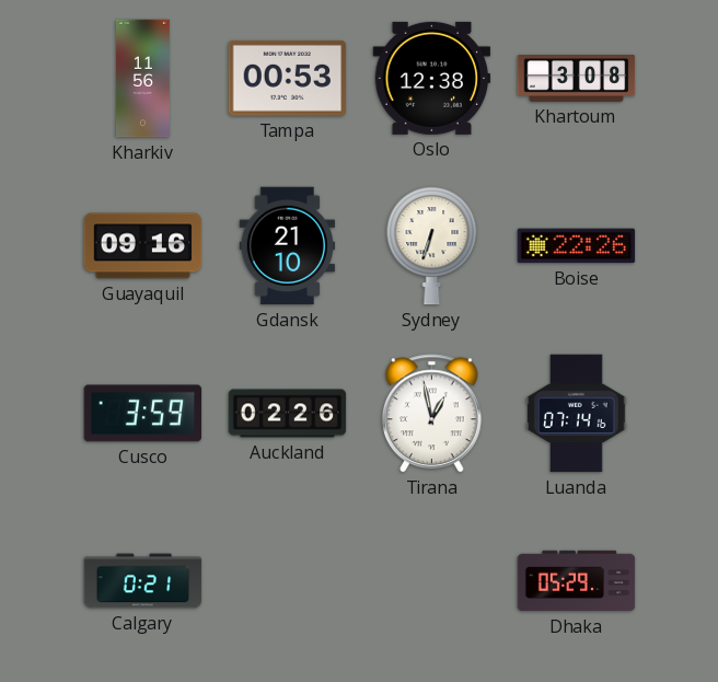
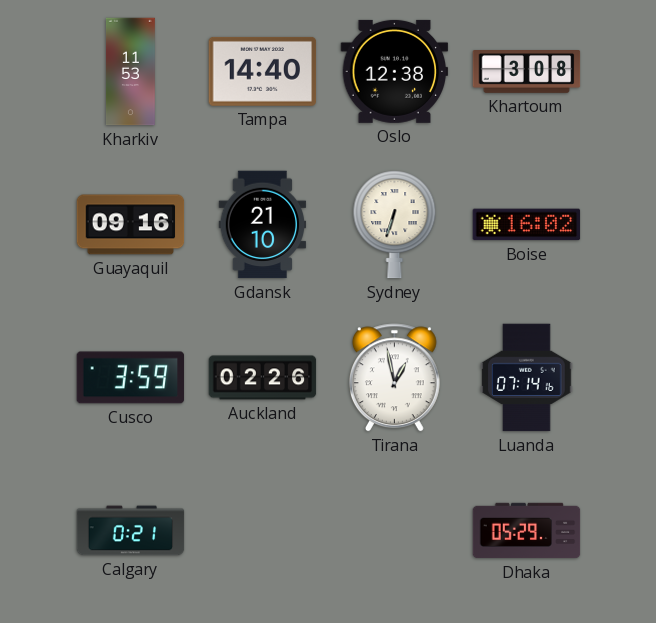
Kharkiv: 11:56 -> 11:53
Tampa: 00:53 -> 14:40
Boise: 22:26 -> 16:02
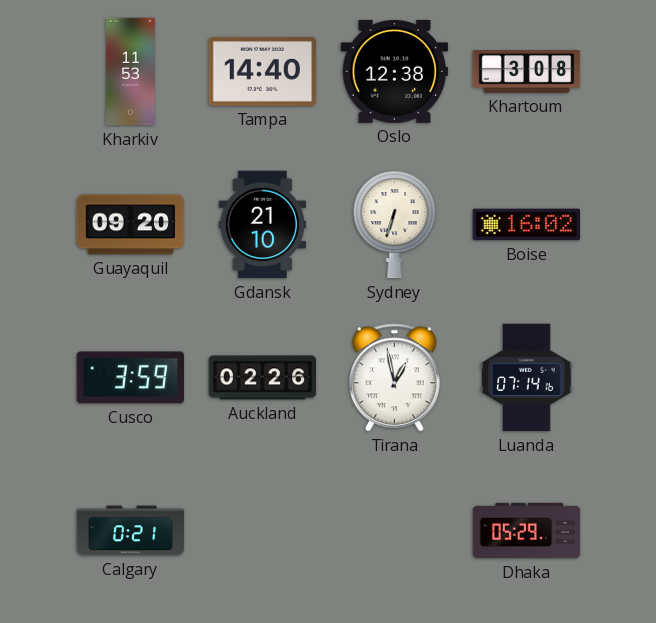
Guayaquil: 09:16 -> 09:20
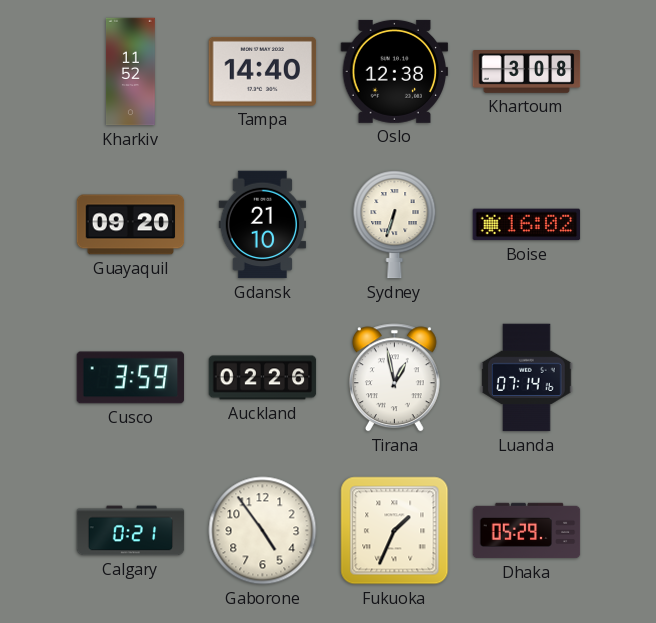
Kharkiv: 11:53 -> 11:52
Gaborone: none -> 4:54
Fukuoka: none -> 1:34
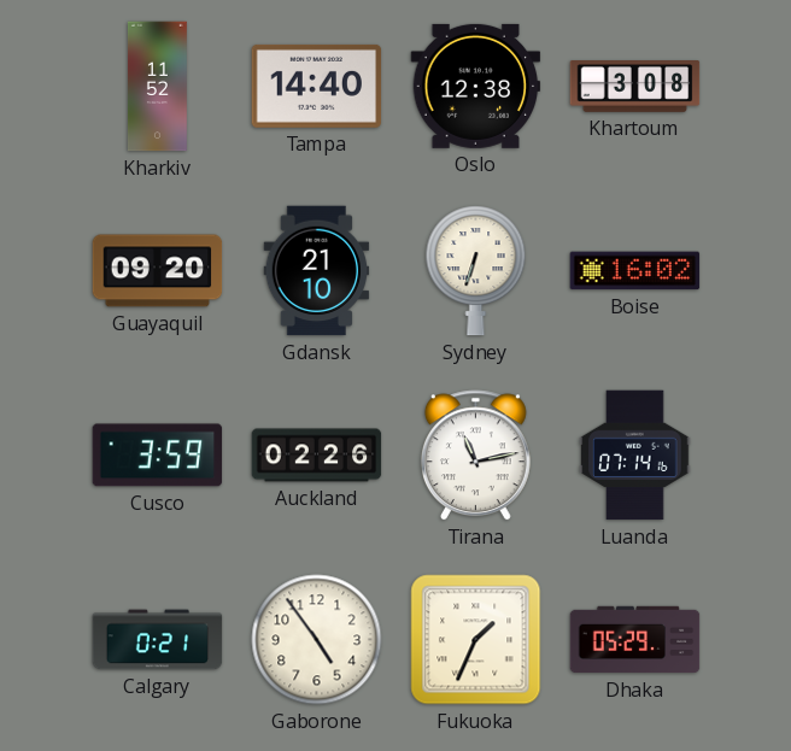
Tirana: 12:58 -> 11:13
